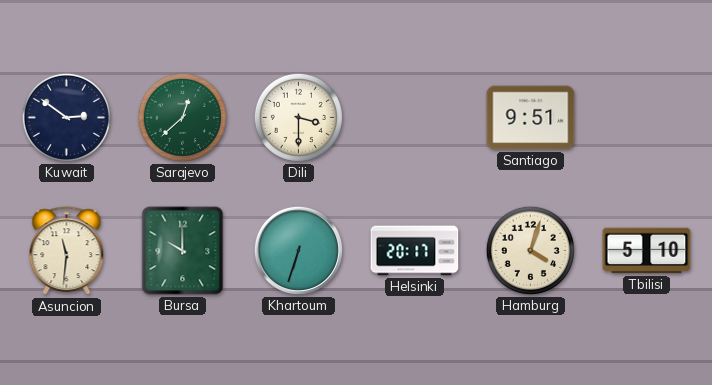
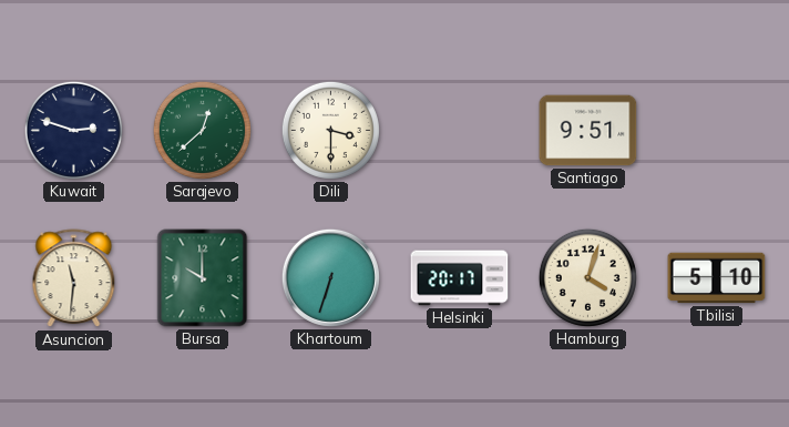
Kuwait: 2:51 -> 2:48
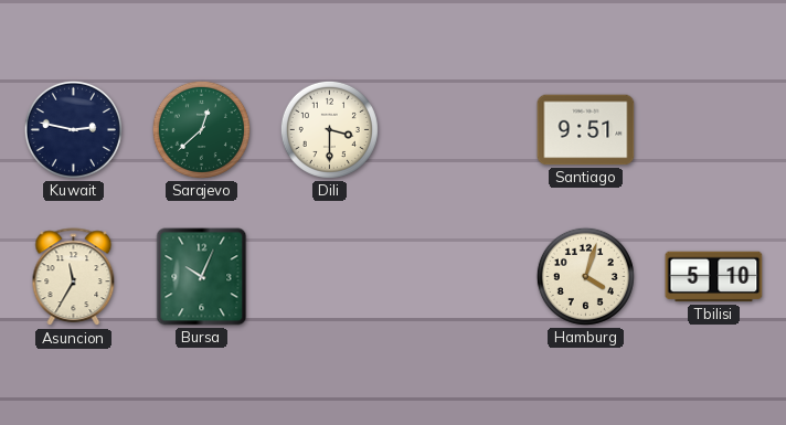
Kuwait: 2:48 -> 2:47
Asuncion: 11:31 -> 11:35
Bursa: 10:00 -> 10:04
Khartoum: 6:33 -> none
Helsinki: 20:17 -> none
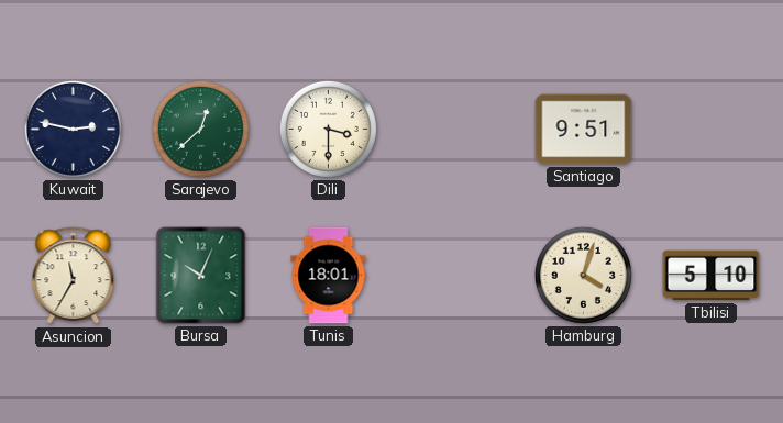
Tunis: none -> 18:01
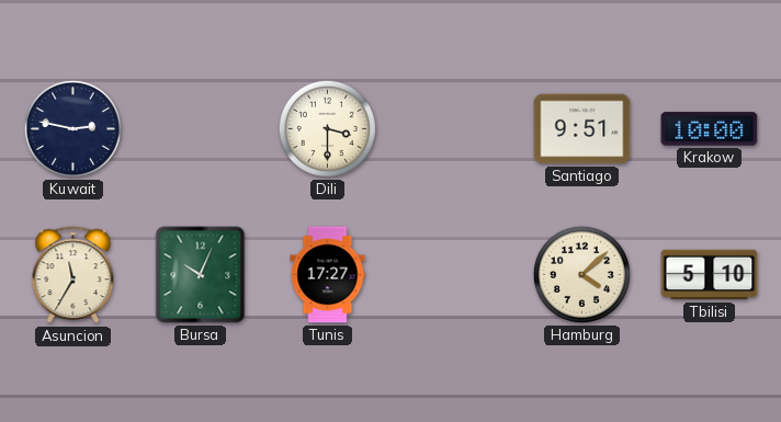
Sarajevo: 12:38 -> none
Krakow: none -> 10:00
Tunis: 18:01 -> 17:27
Hamburg: 4:03 -> 4:08
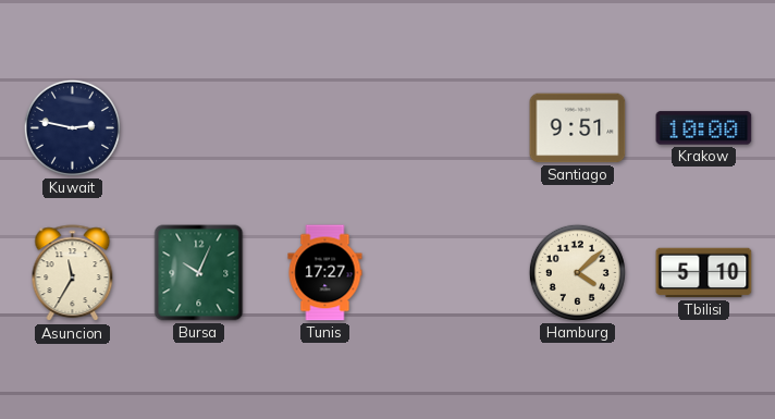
Dili: 3:30 -> none
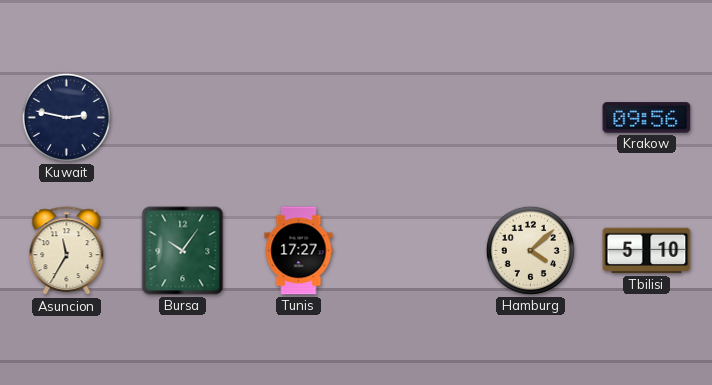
Santiago: 9:51 -> none
Krakow: 10:00 -> 09:56
Bursa: 10:04 -> 10:06
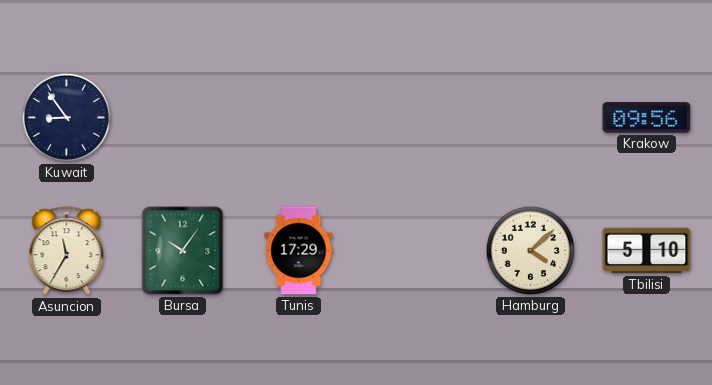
Kuwait: 2:47 -> 8:54
Tunis: 17:27 -> 17:29
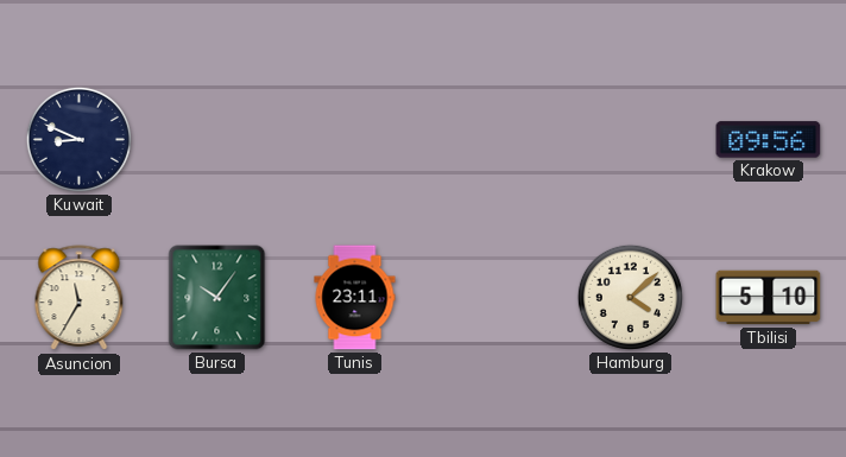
Kuwait: 8:54 -> 8:49
Tunis: 17:29 -> 23:11
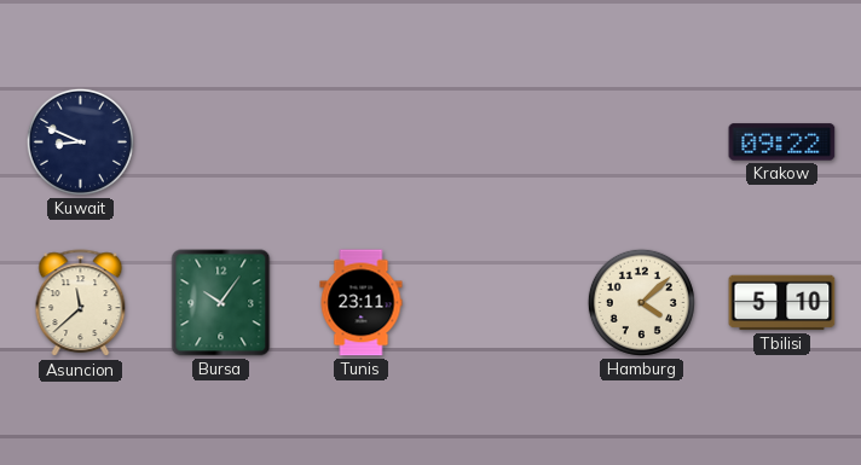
Krakow: 09:56 -> 09:22
Asuncion: 11:35 -> 11:38
